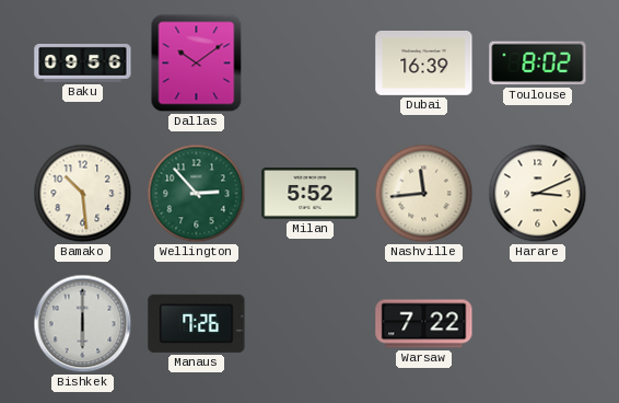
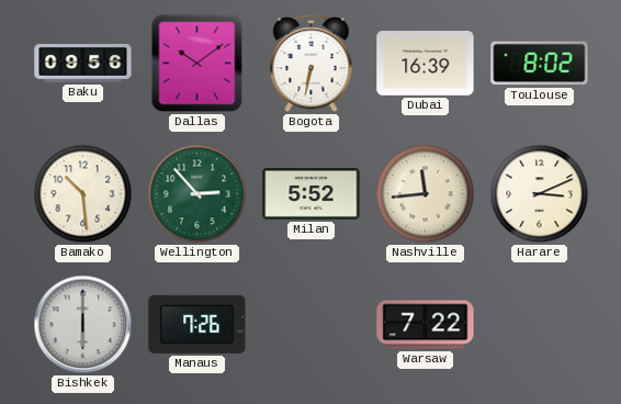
Bogota: none -> 6:32
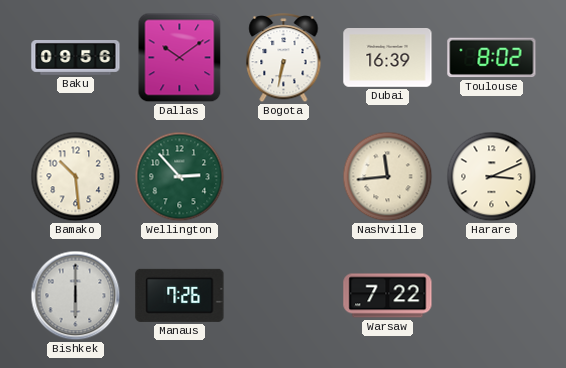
Milan: 5:52 -> none
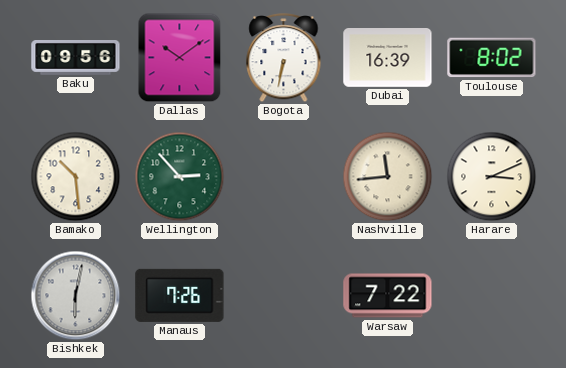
Bishkek: 6:00 -> 6:02
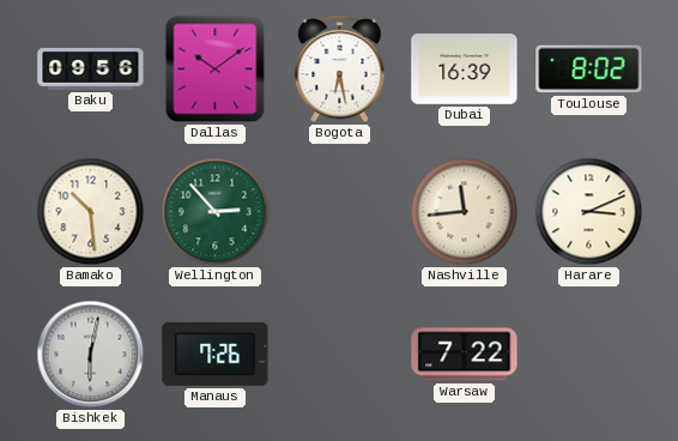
Bogota: 6:32 -> 6:28
